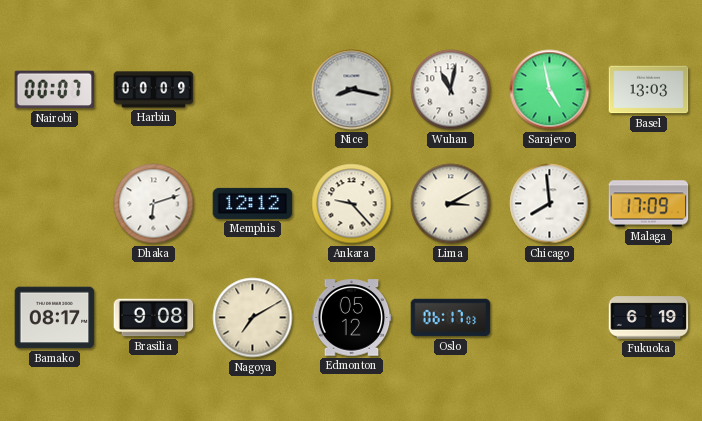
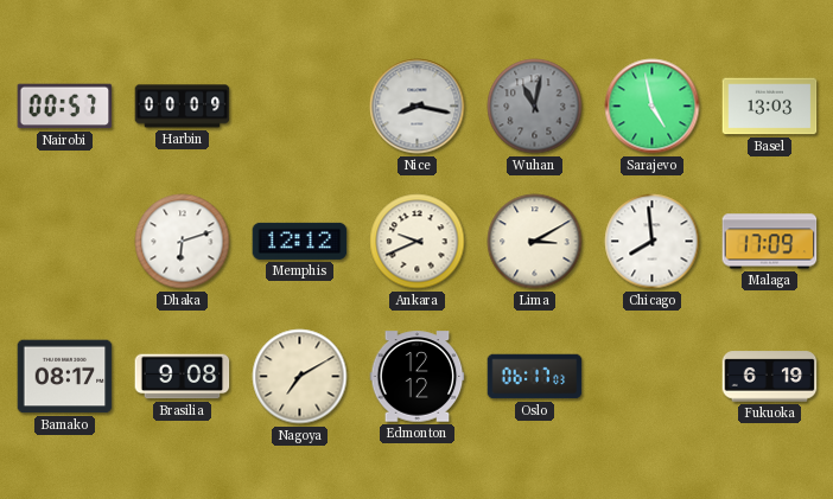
Nairobi: 00:07 -> 00:57
Wuhan dial: white -> grey
Ankara: 9:23 -> 9:41
Edmonton: 05:12 -> 12:12
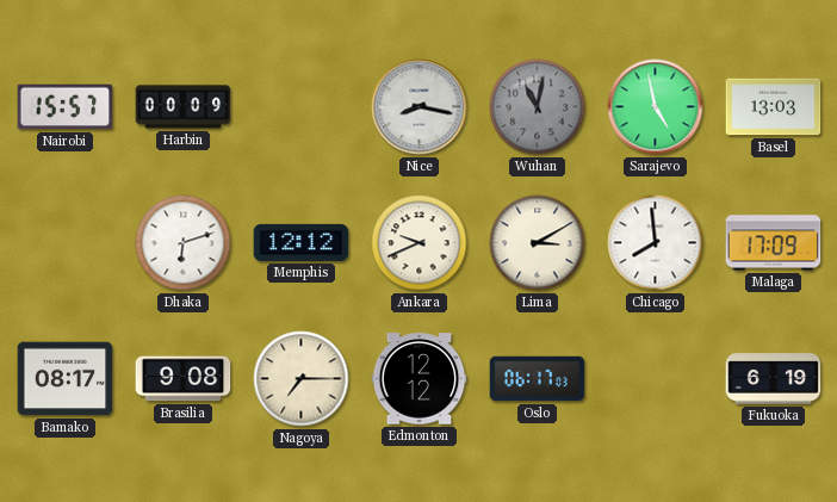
Nairobi: 00:57 -> 15:57
Nagoya: 7:10 -> 7:15
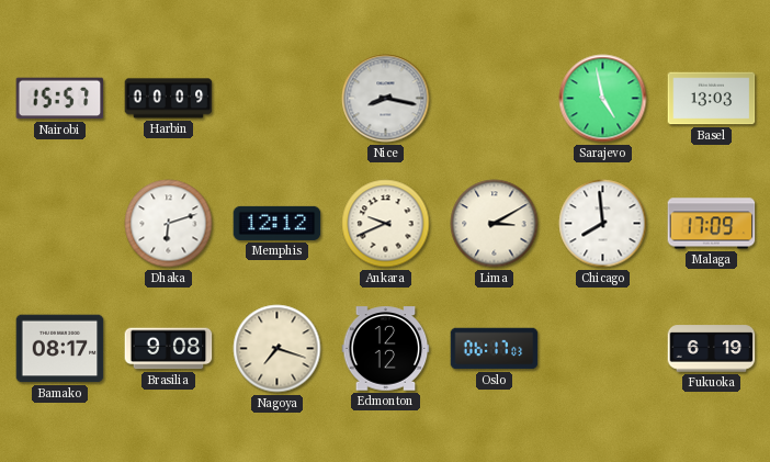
Wuhan: 11:02 -> none
Nagoya: 7:15 -> 7:18
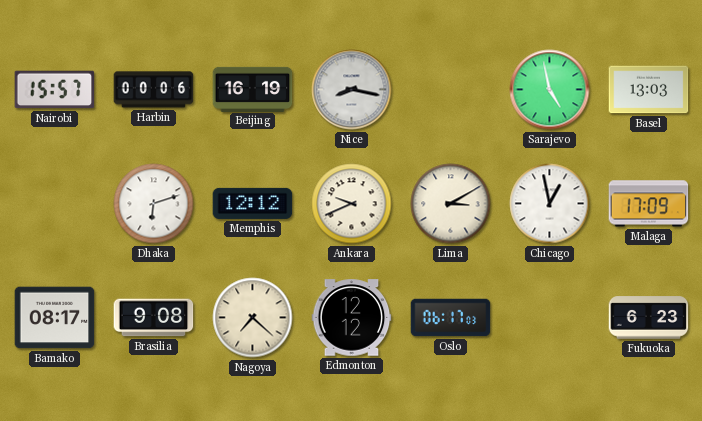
Harbin: 00:09 -> 00:06
Beijing: none -> 16:19
Chicago: 7:59 -> 12:58
Nagoya: 7:18 -> 7:22
Fukuoka: 6:19 -> 6:23
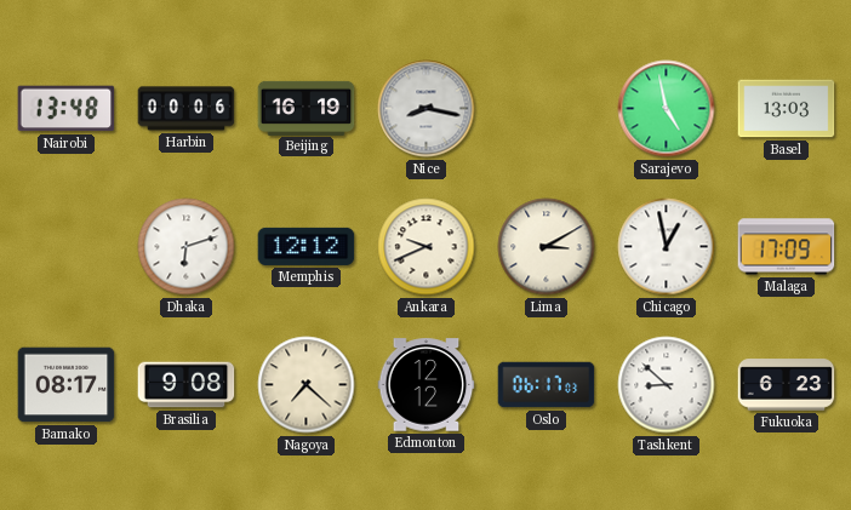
Nairobi: 15:57 -> 13:48
Tashkent: none -> 8:52
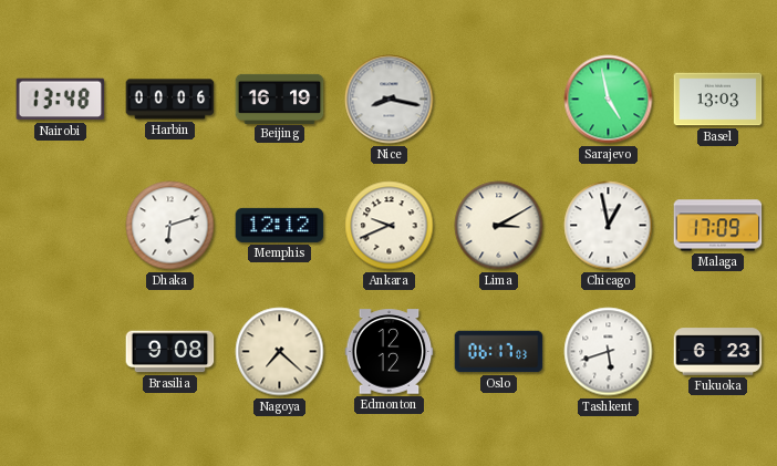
Bamako: 08:17 -> none
Tashkent: 8:52 -> 5:42
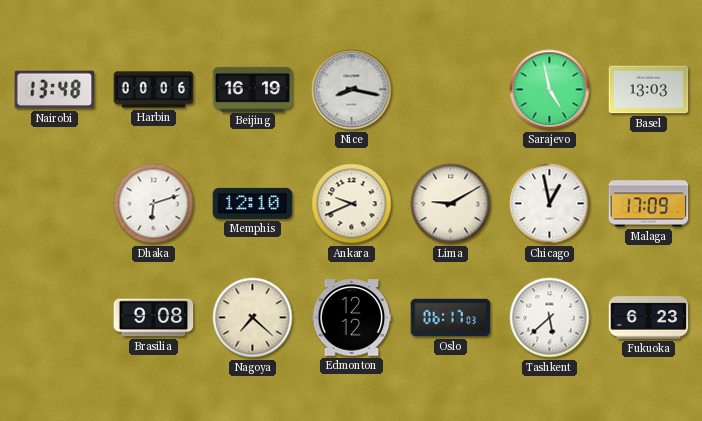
Memphis: 12:12 -> 12:10
Lima: 3:10 -> 9:10
Tashkent: 5:42 -> 5:38
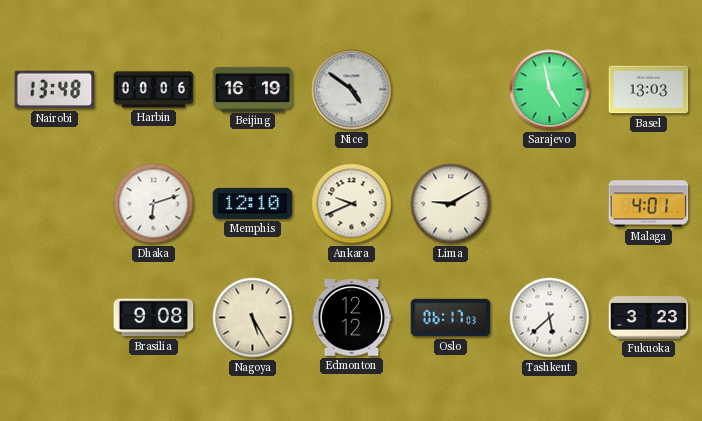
Nice: 8:17 -> 4:51
Chicago: 12:58 -> none
Malaga: 17:09 -> 4:01
Nagoya: 7:22 -> 5:25
Fukuoka: 6:23 -> 3:23
